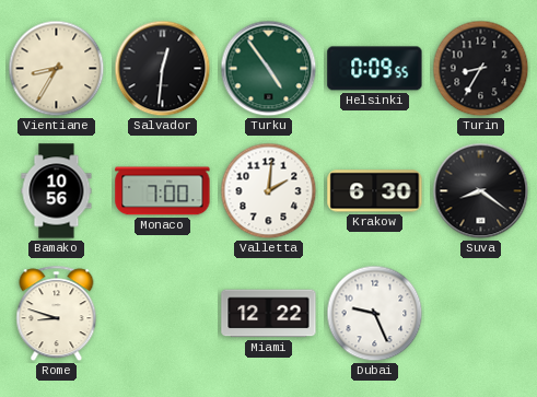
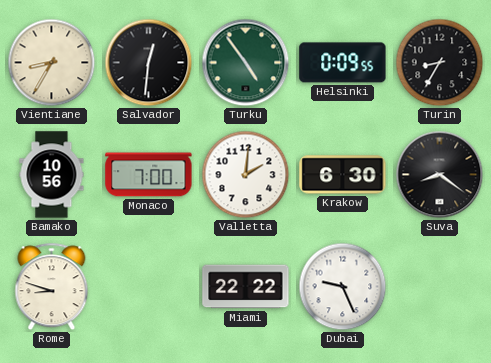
Miami: 12:22 -> 22:22
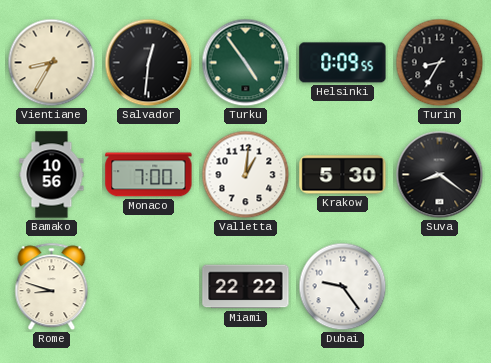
Valletta: 2:01 -> 1:01
Krakow: 6:30 -> 5:30
Dubai: 9:26 -> 9:24
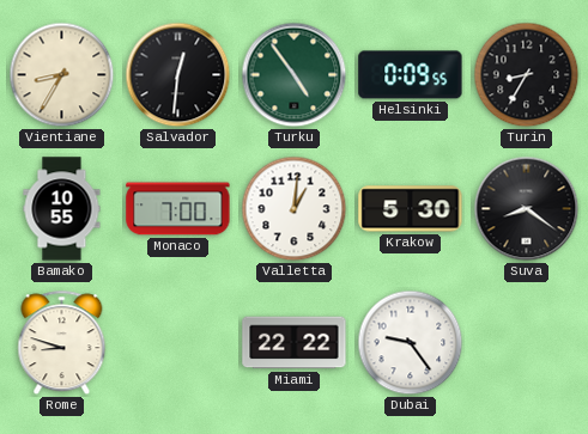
Bamako: 10:56 -> 10:55
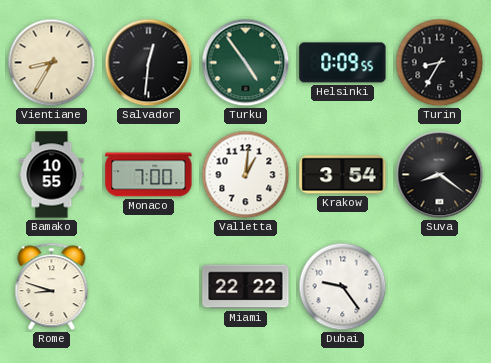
Krakow: 5:30 -> 3:54
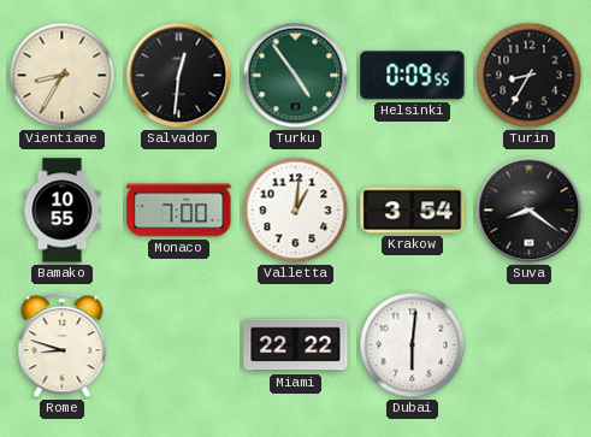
Dubai: 9:24 -> 6:01
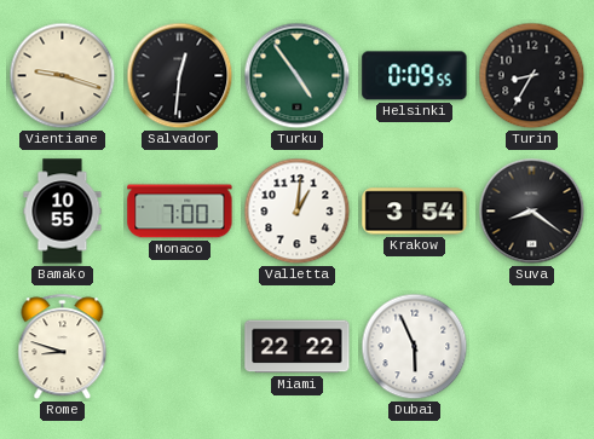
Vientiane: 8:35 -> 9:18
Dubai: 6:01 -> 5:56
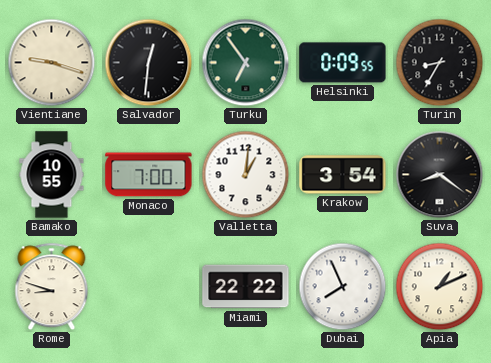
Turku: 4:54 -> 6:54
Dubai: 5:56 -> 7:56
Apia: none -> 1:11
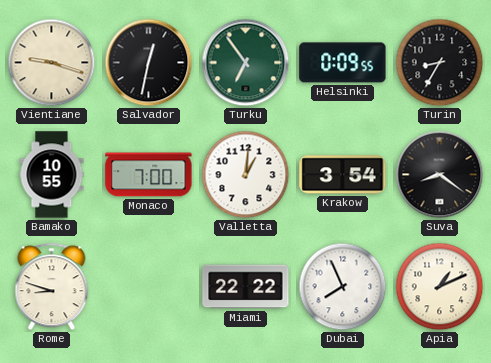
Salvador: 12:31 -> 12:32
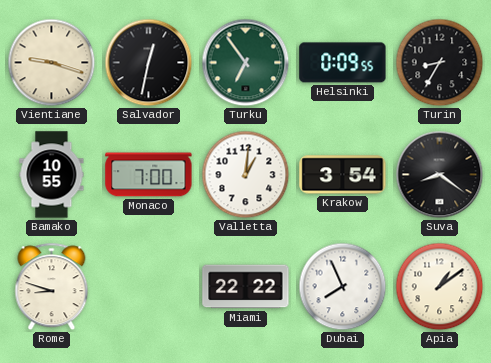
Apia: 1:11 -> 1:09
